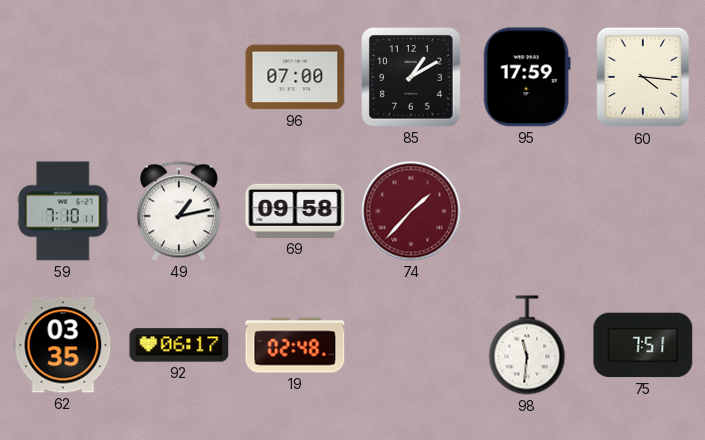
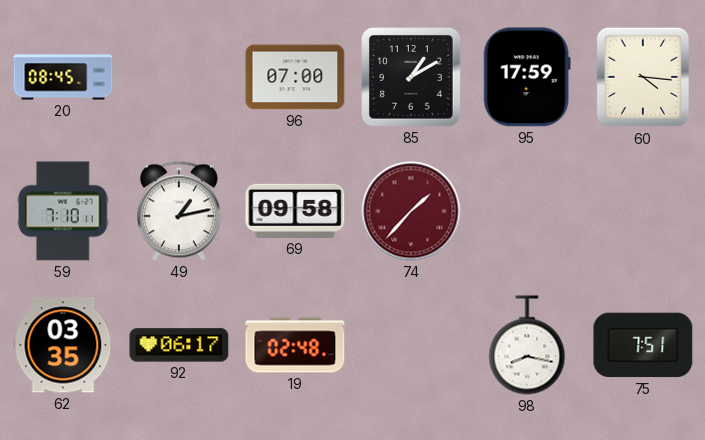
20: none -> 08:45
98: 11:31 -> 8:17
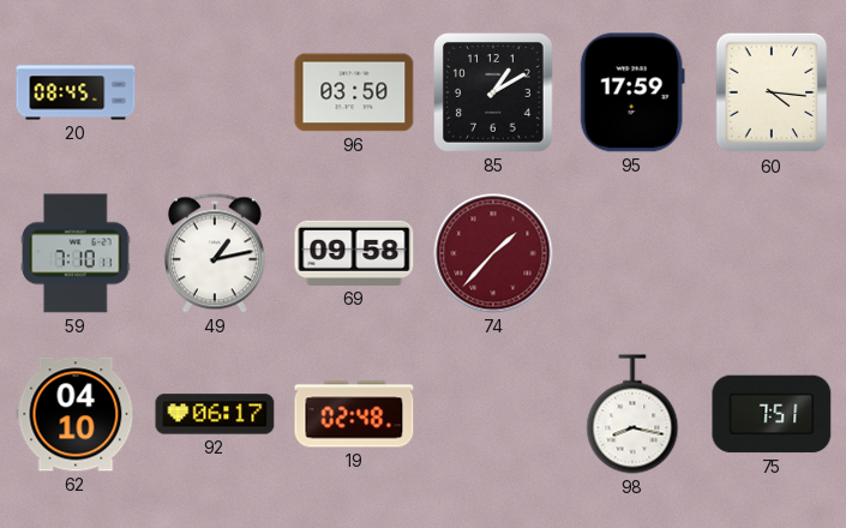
96: 07:00 -> 03:50
62: 03:35 -> 04:10
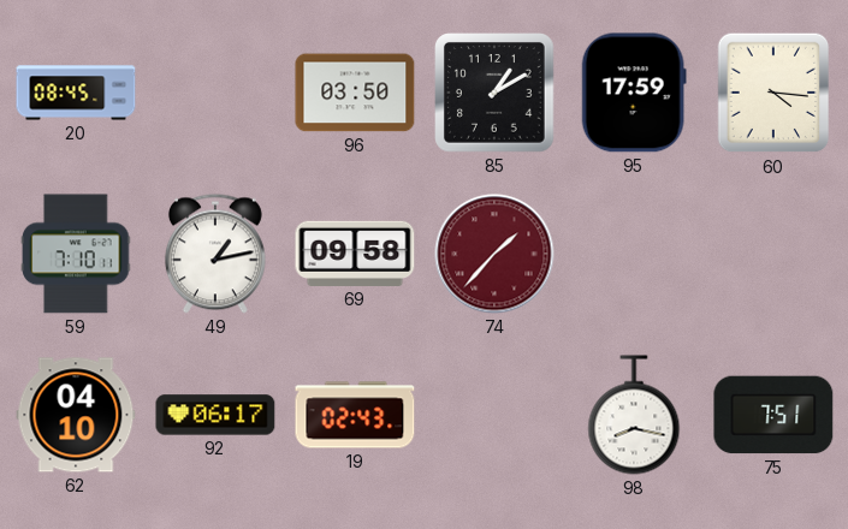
19: 02:48 -> 02:43
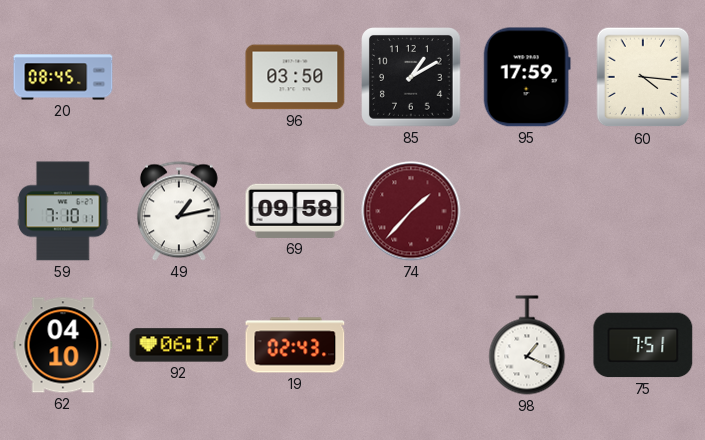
98: 8:17 -> 1:19
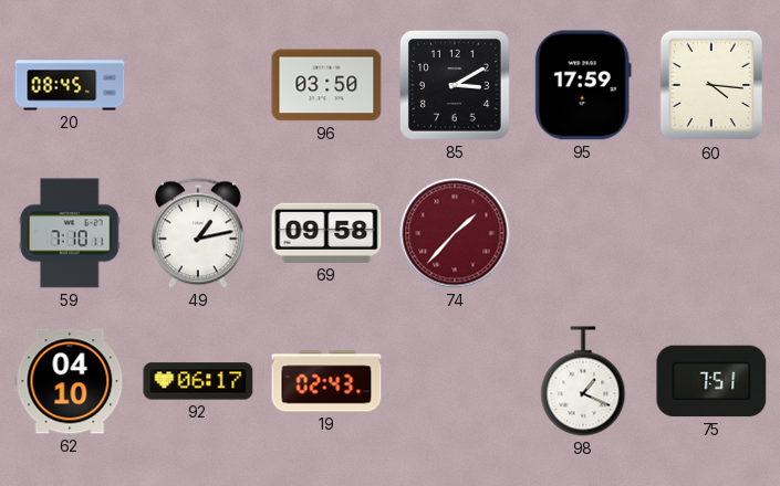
85: 1:10 -> 3:10
